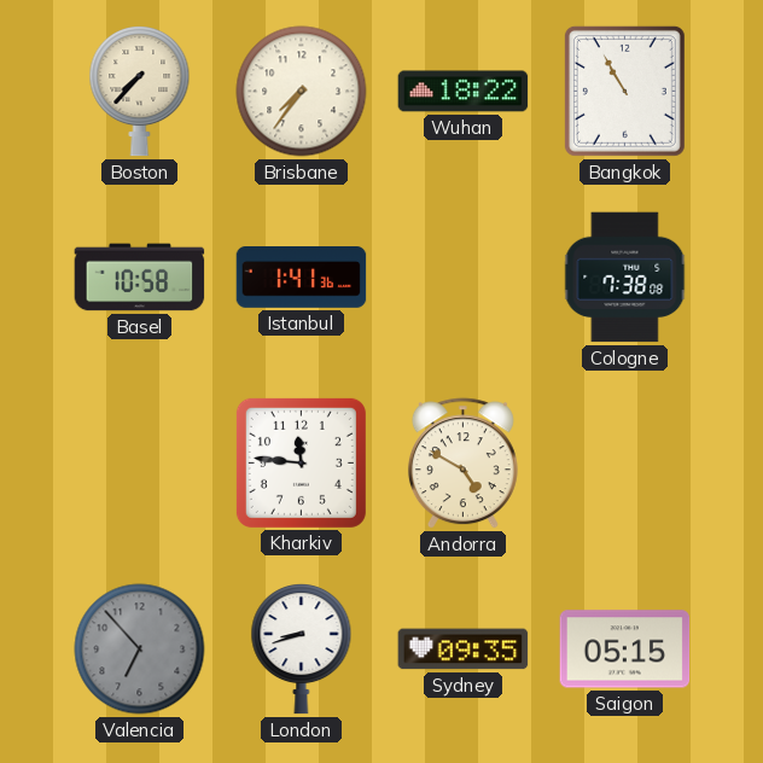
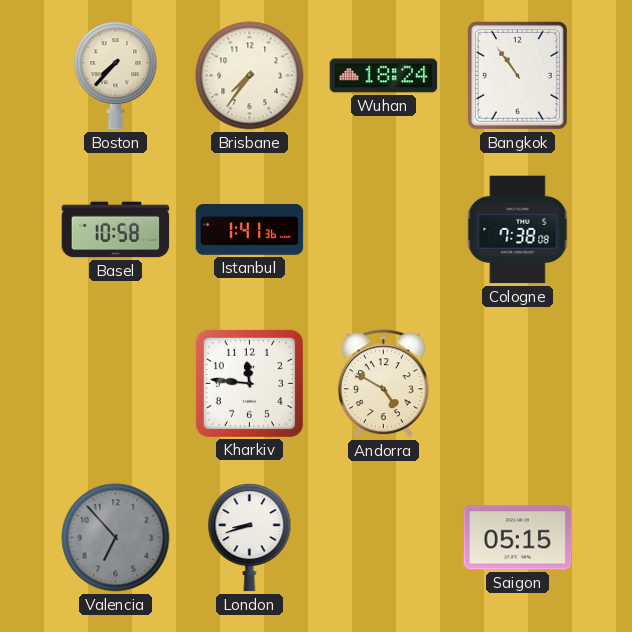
Wuhan: 18:22 -> 18:24
Bangkok: 10:55 -> 10:54
Sydney: 09:35 -> none
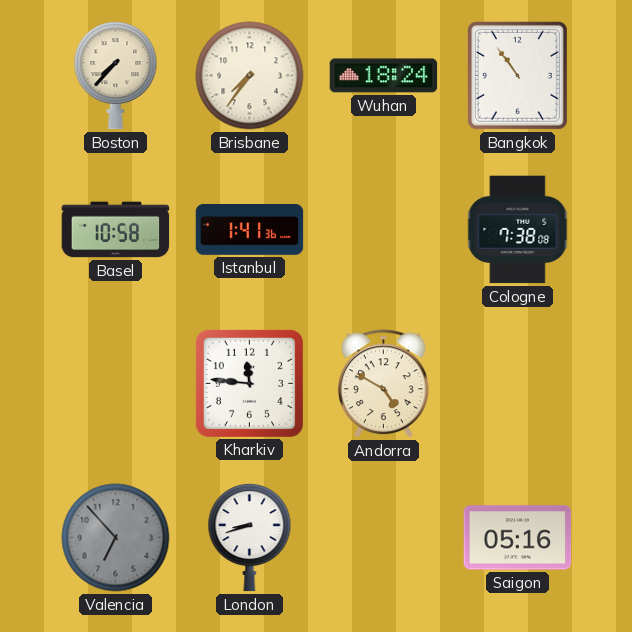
Saigon: 05:15 -> 05:16
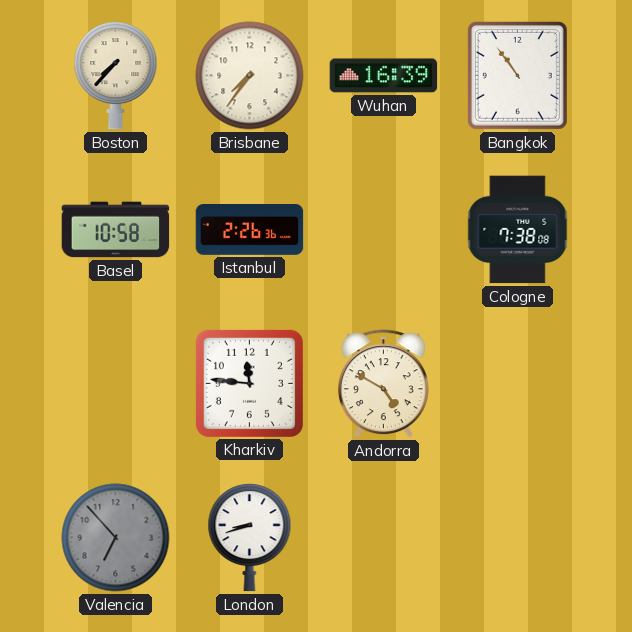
Wuhan: 18:24 -> 16:39
Istanbul: 1:41 -> 2:26
Saigon: 05:16 -> none
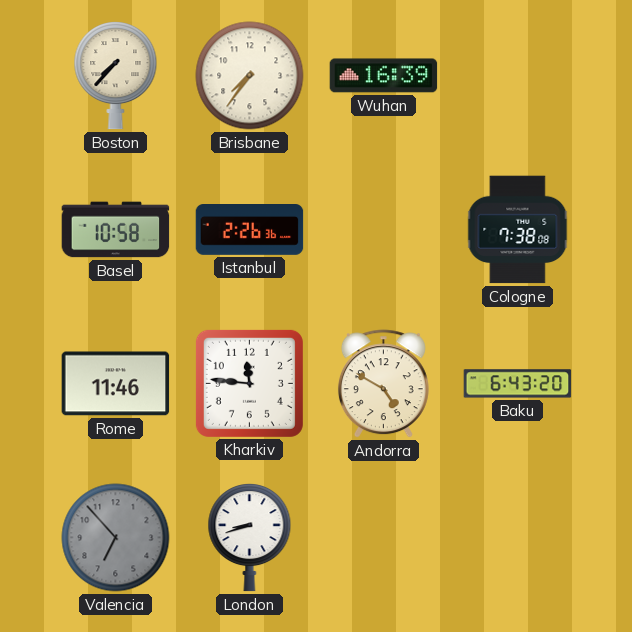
Bangkok: 10:54 -> none
Rome: none -> 11:46
Baku: none -> 6:43
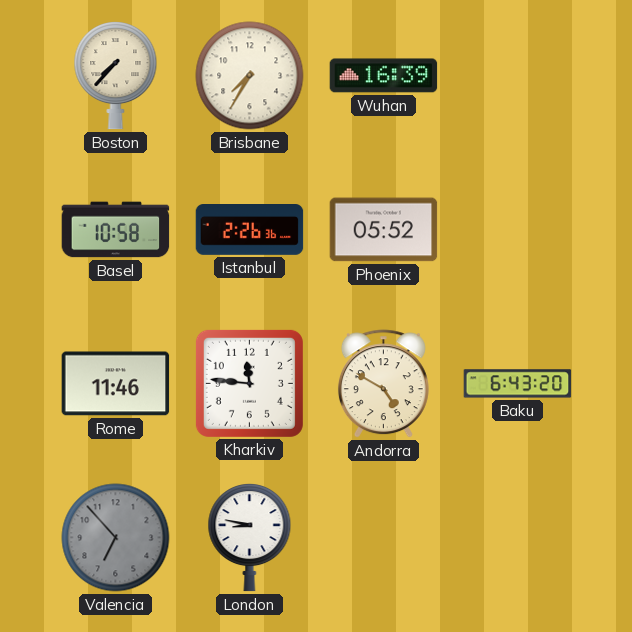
Brisbane: 7:36 -> 7:35
Phoenix: none -> 05:52
Cologne: 7:38 -> none
London: 8:42 -> 8:47
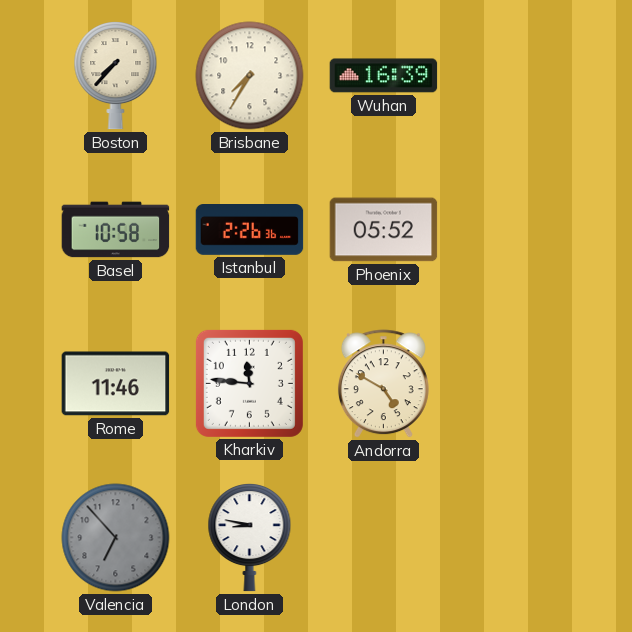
Baku: 6:43 -> none
